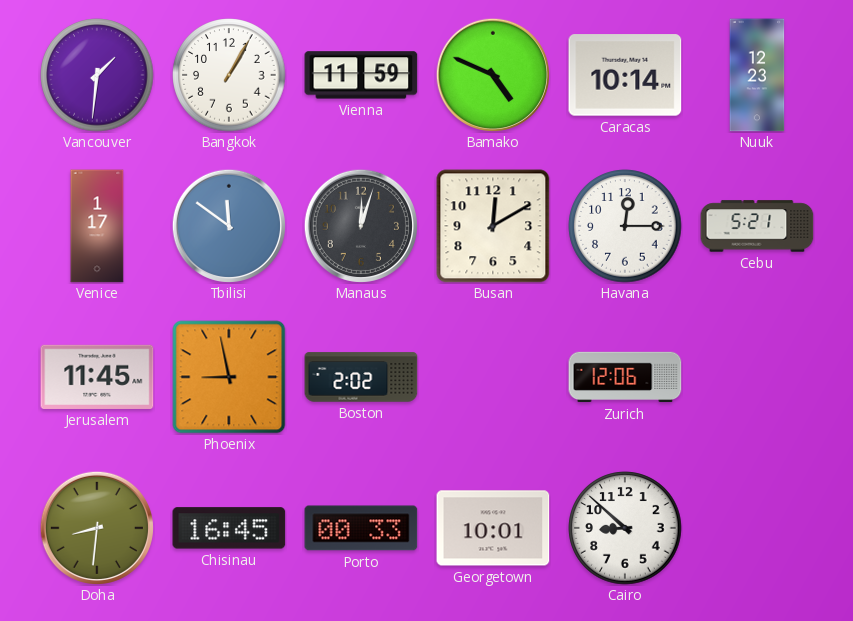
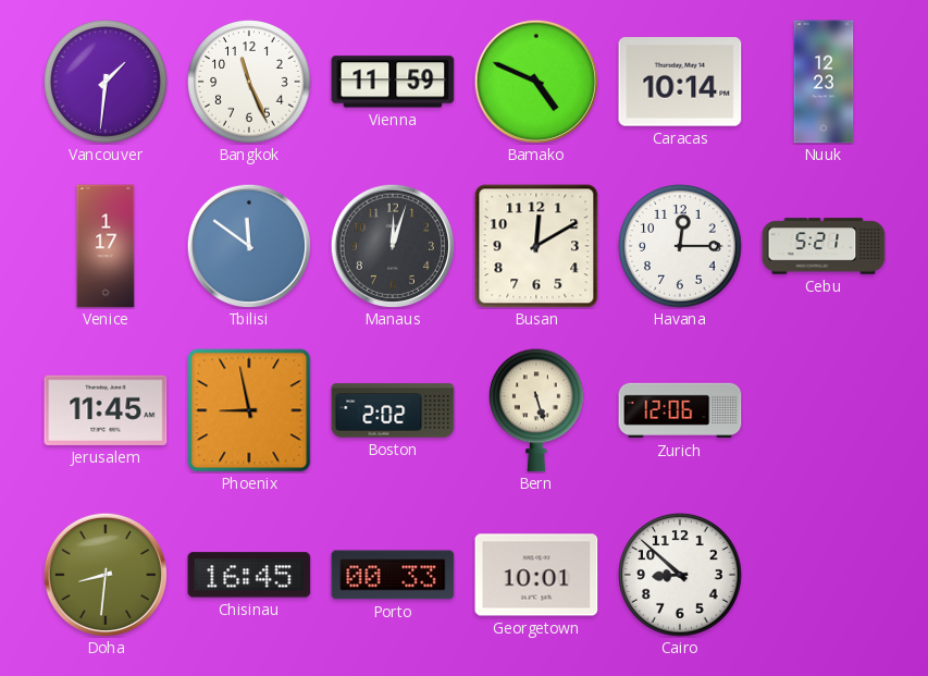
Bangkok: 1:05 -> 11:26
Bern: none -> 5:27
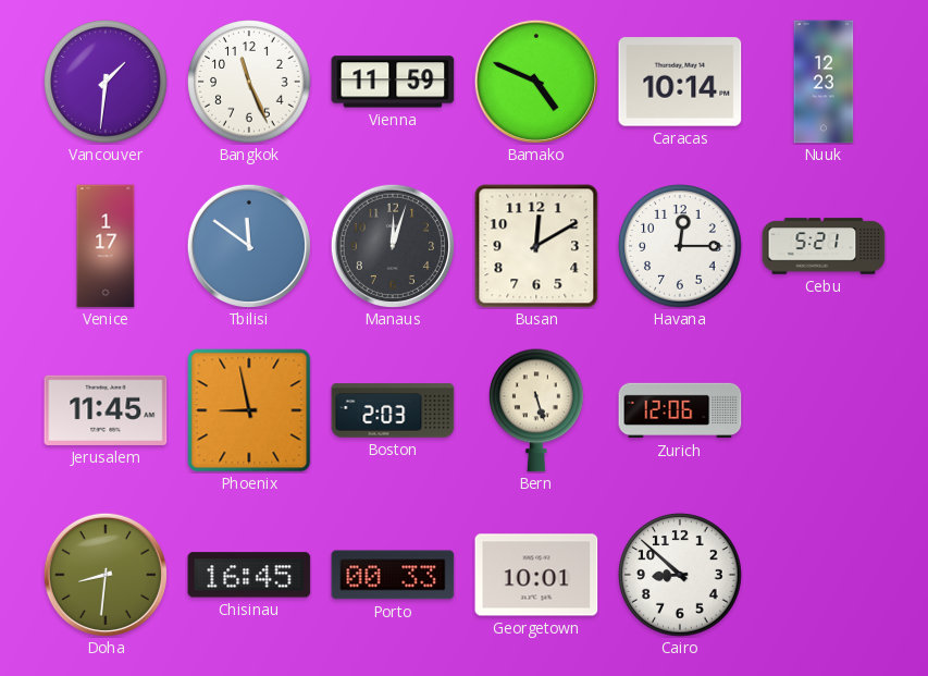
Boston: 2:02 -> 2:03
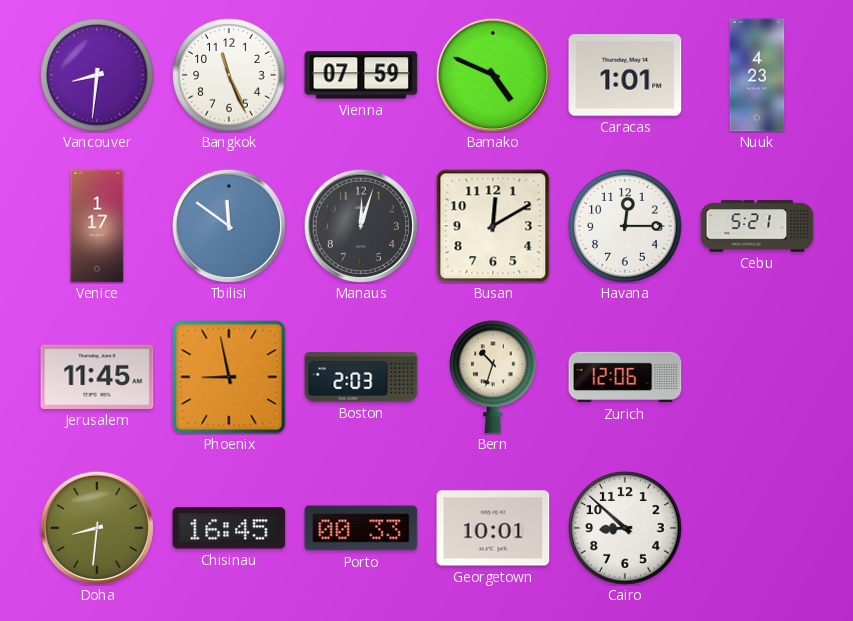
Vancouver: 1:31 -> 8:31
Vienna: 11:59 -> 07:59
Caracas: 10:14 -> 1:01
Nuuk: 12:23 -> 4:23
Bern: 5:27 -> 10:33
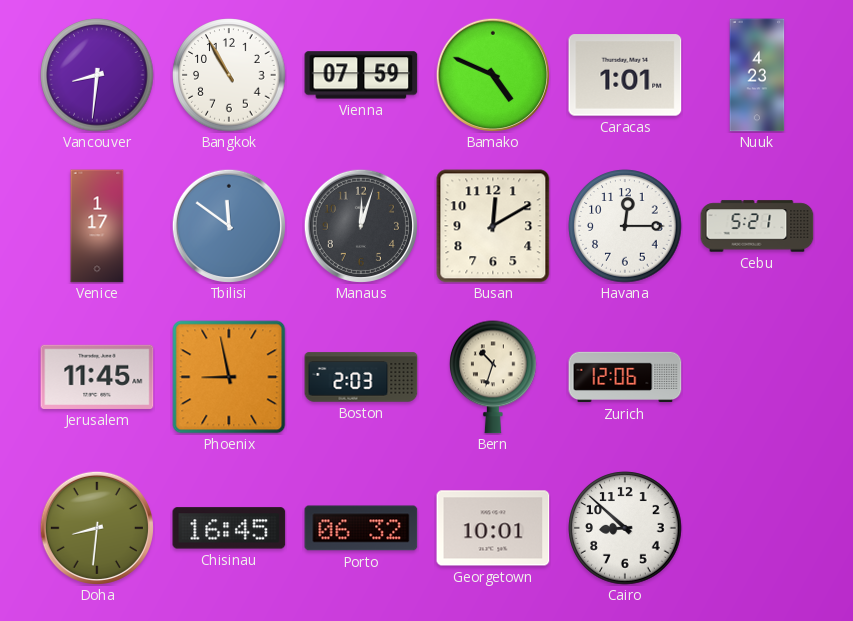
Bangkok: 11:26 -> 10:55
Porto: 00:33 -> 06:32
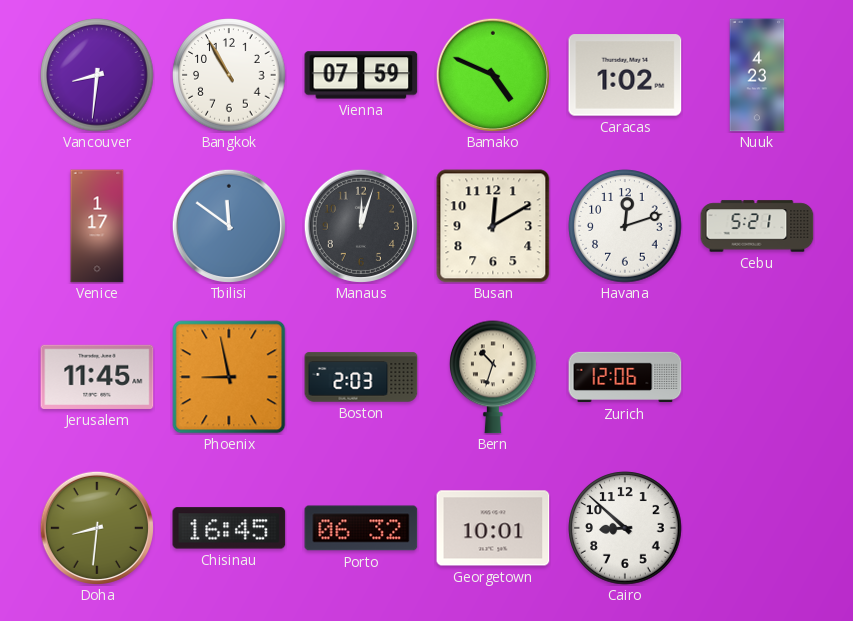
Caracas: 1:01 -> 1:02
Havana: 12:15 -> 12:12
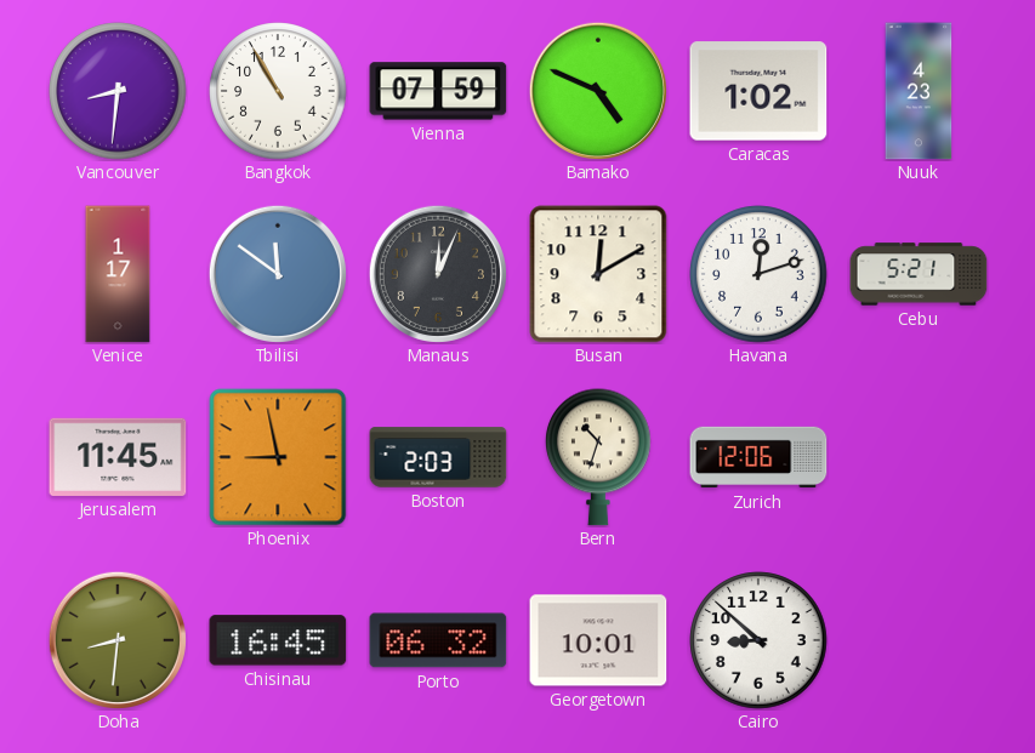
Manaus: 12:03 -> 12:04
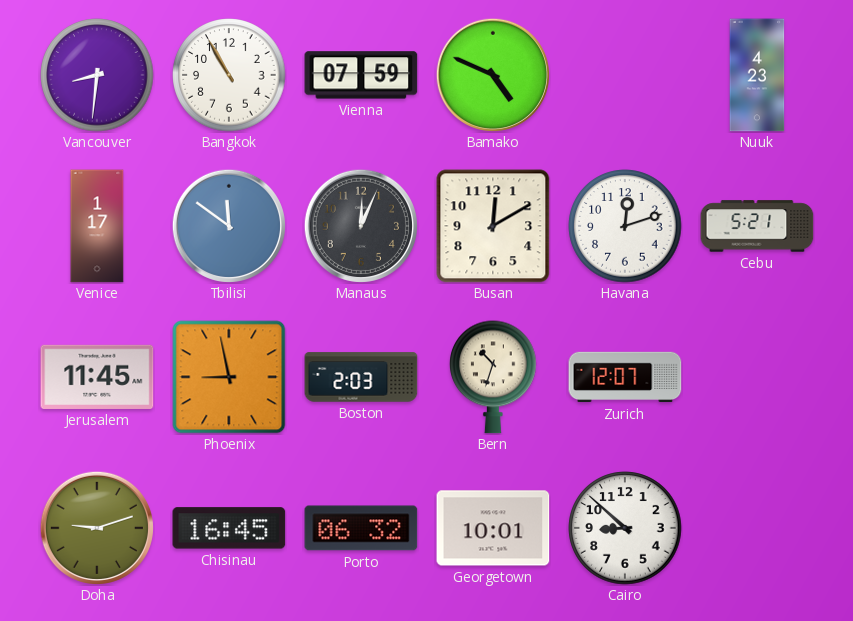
Caracas: 1:02 -> none
Zurich: 12:06 -> 12:07
Doha: 8:31 -> 9:12
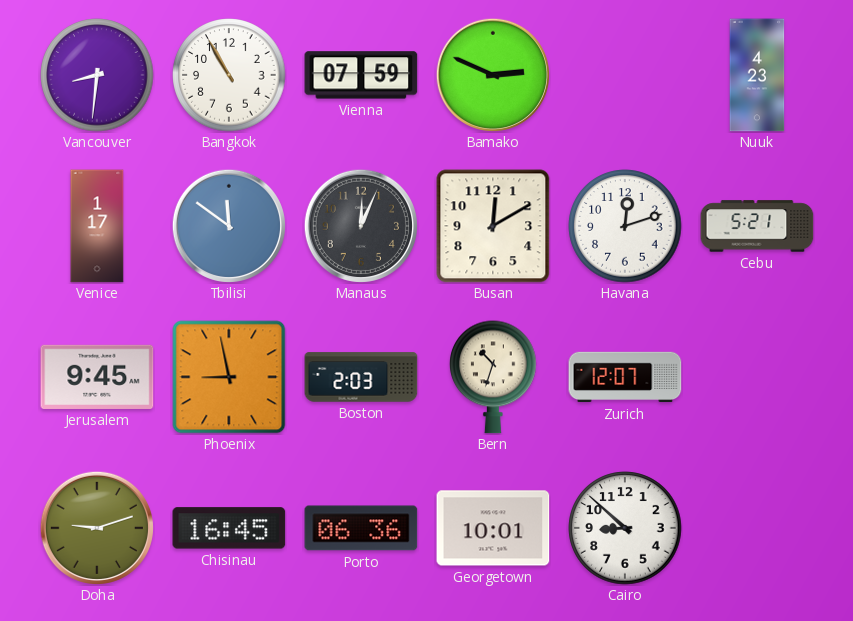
Bamako: 4:49 -> 2:49
Jerusalem: 11:45 -> 9:45
Porto: 06:32 -> 06:36
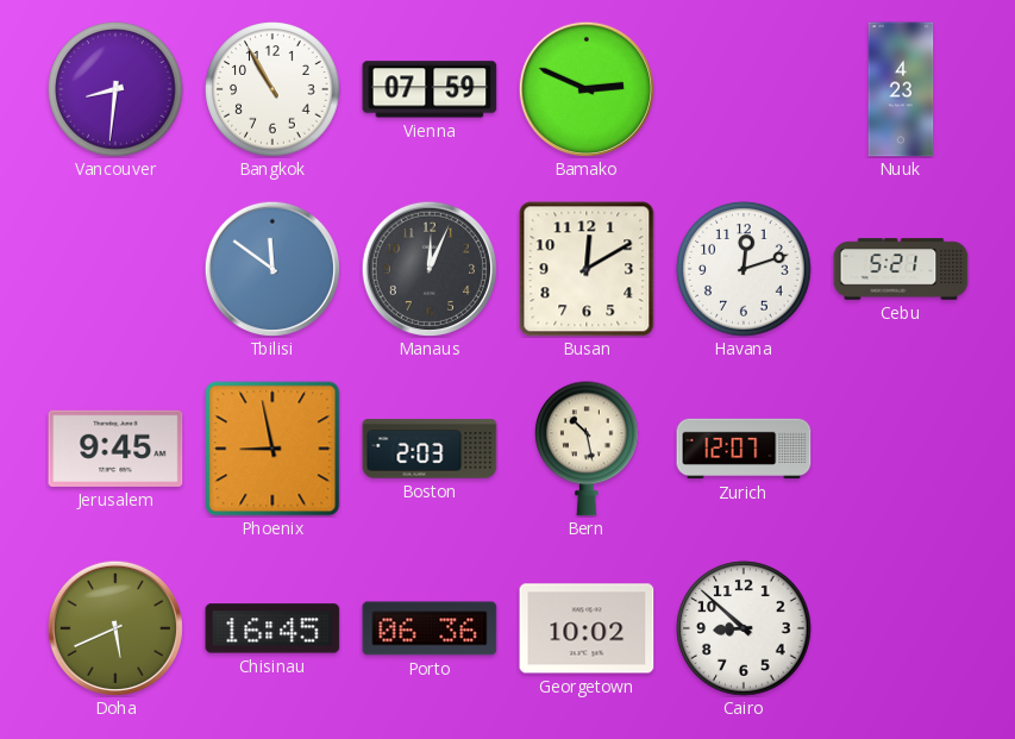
Venice: 1:17 -> none
Bern: 10:33 -> 10:28
Doha: 9:12 -> 5:41
Georgetown: 10:01 -> 10:02
